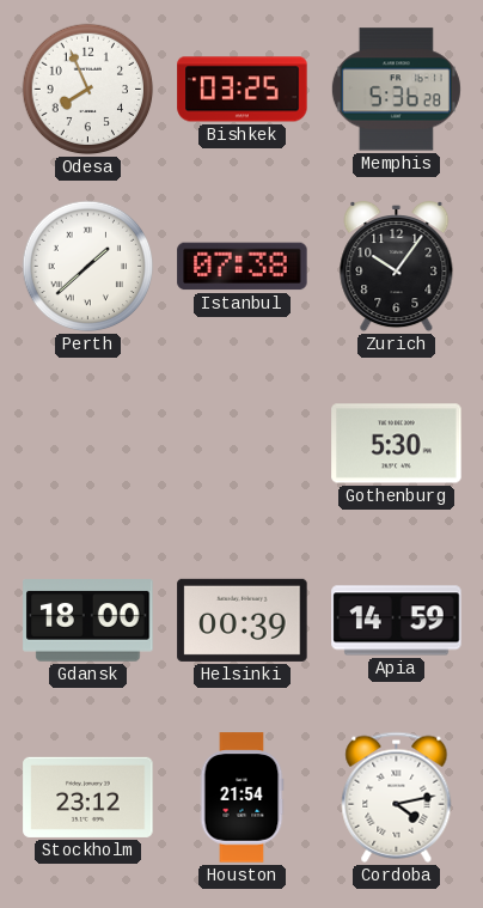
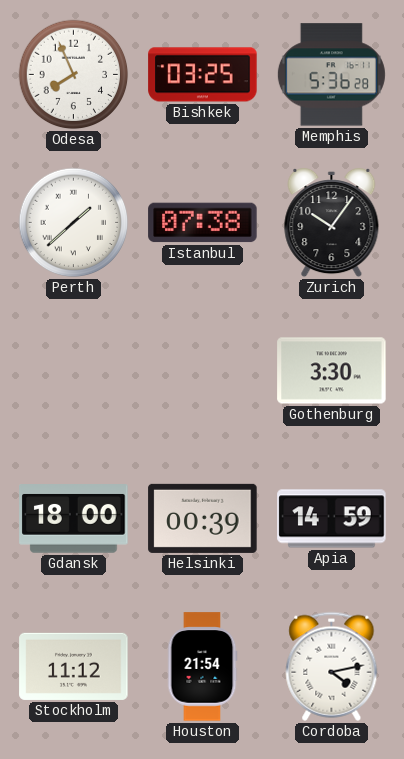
Gothenburg: 5:30 -> 3:30
Stockholm: 23:12 -> 11:12
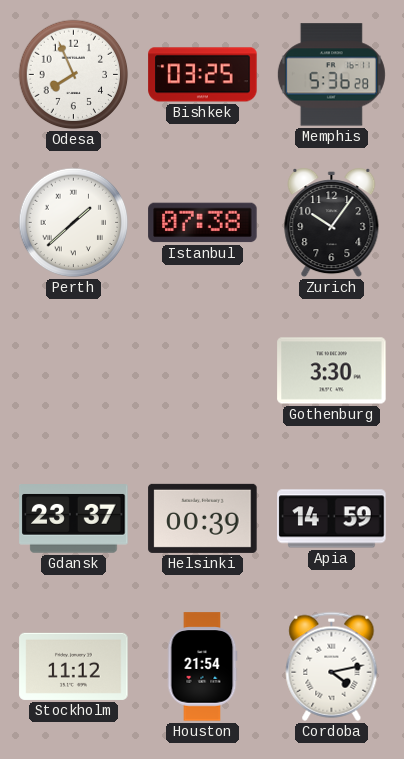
Gdansk: 18:00 -> 23:37
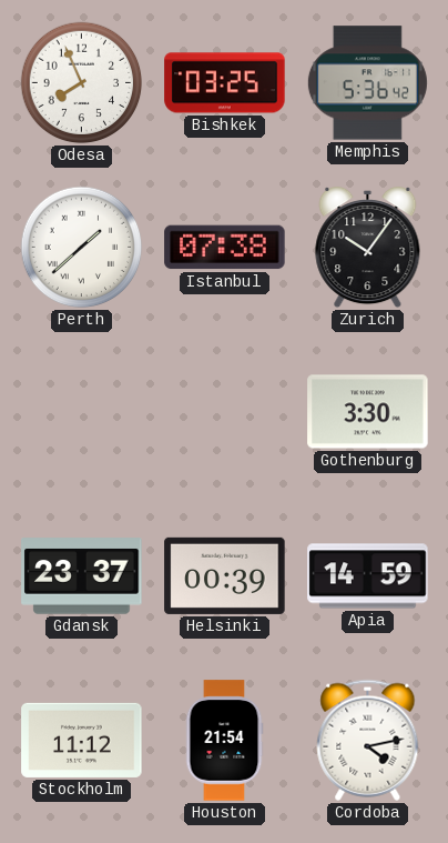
Memphis: 5:36:28 -> 5:36:42
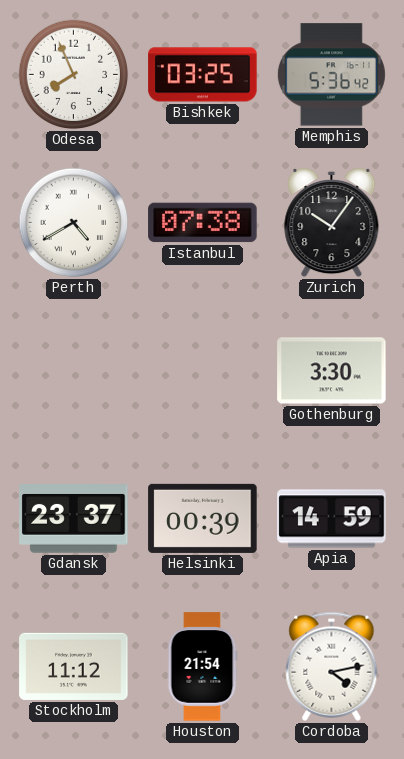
Perth: 1:38 -> 4:40
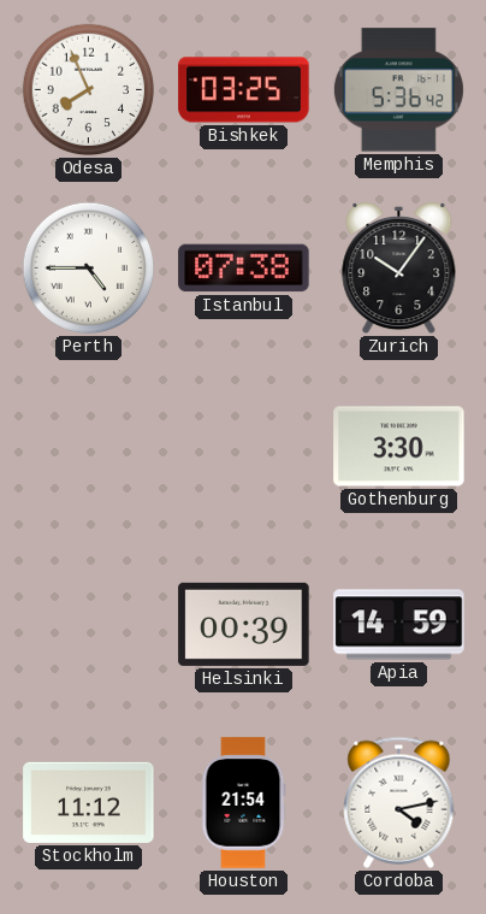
Perth: 4:40 -> 4:45
Gdansk: 23:37 -> none
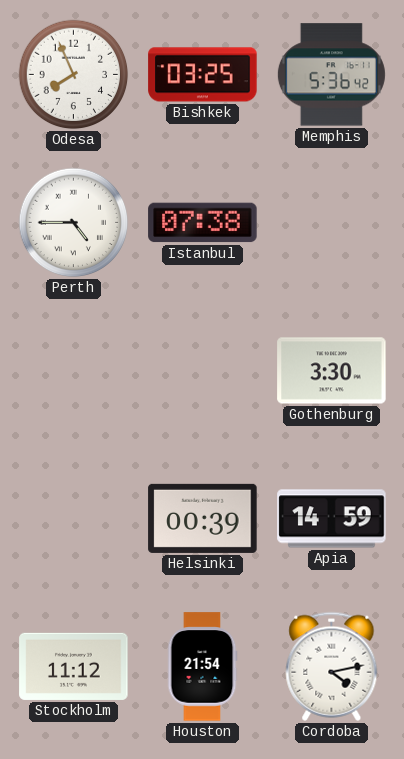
Zurich: 10:06 -> none
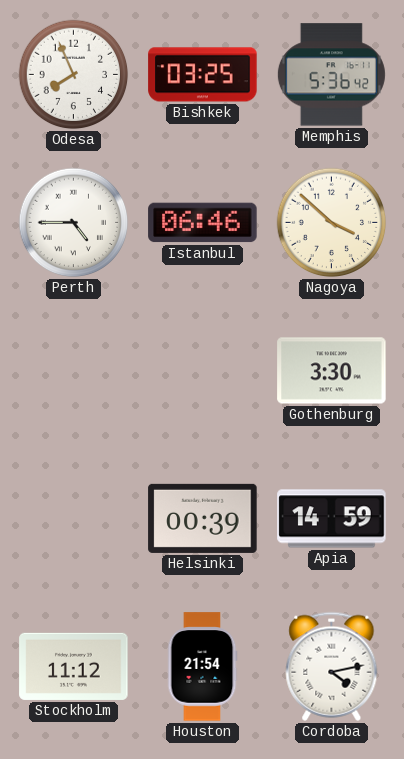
Istanbul: 07:38 -> 06:46
Nagoya: none -> 3:52
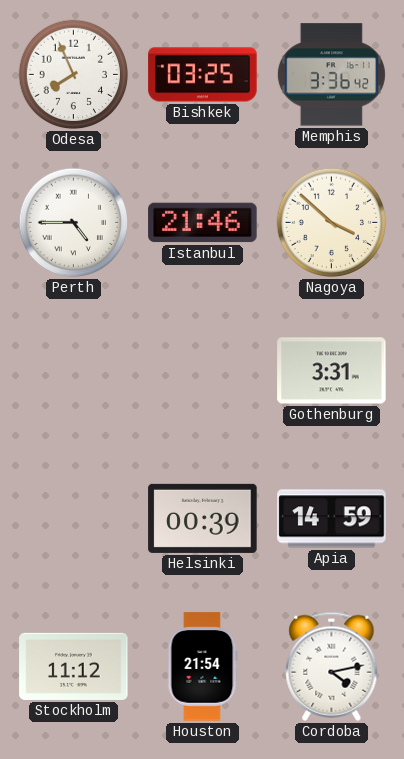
Memphis: 5:36 -> 3:36
Istanbul: 06:46 -> 21:46
Gothenburg: 3:30 -> 3:31
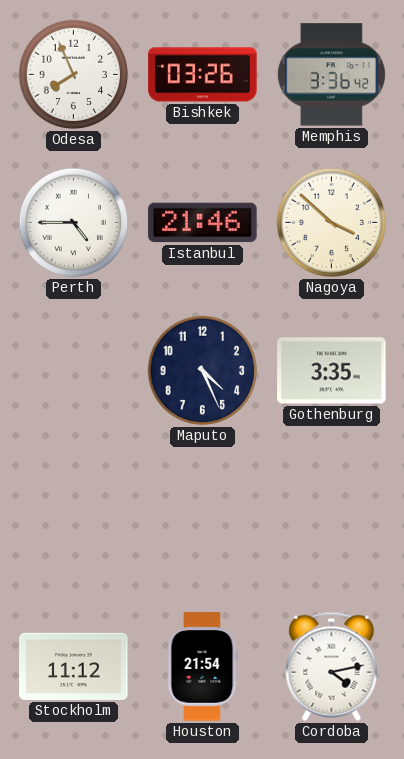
Bishkek: 03:25 -> 03:26
Maputo: none -> 4:26
Gothenburg: 3:31 -> 3:35
Helsinki: 00:39 -> none
Apia: 14:59 -> none
